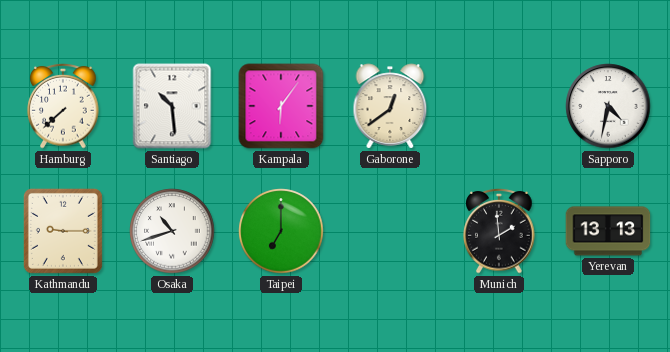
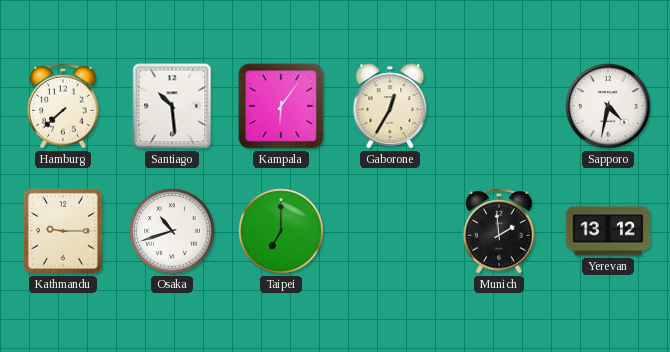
Gaborone: 12:39 -> 12:35
Yerevan: 13:13 -> 13:12
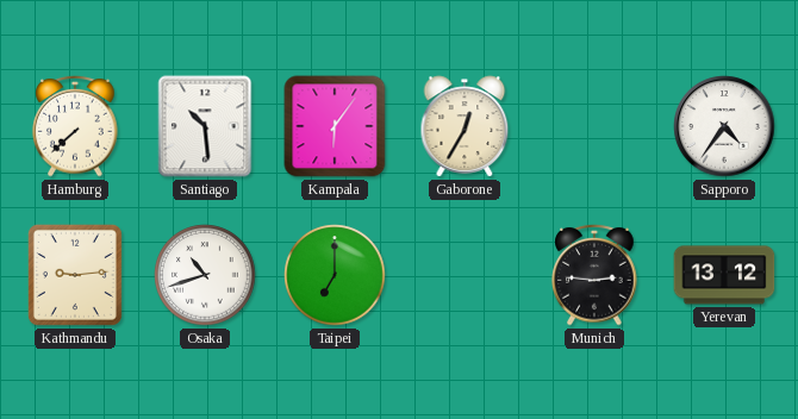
Sapporo: 4:32 -> 4:36
Kathmandu: 9:15 -> 9:14
Munich: 1:59 -> 2:46
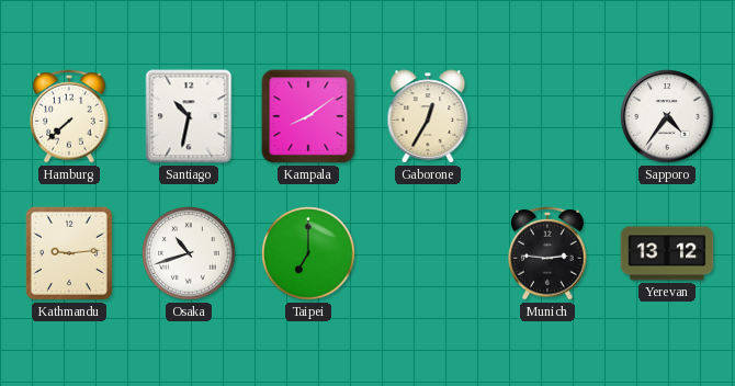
Santiago: 10:29 -> 10:32
Kampala: 6:06 -> 8:09
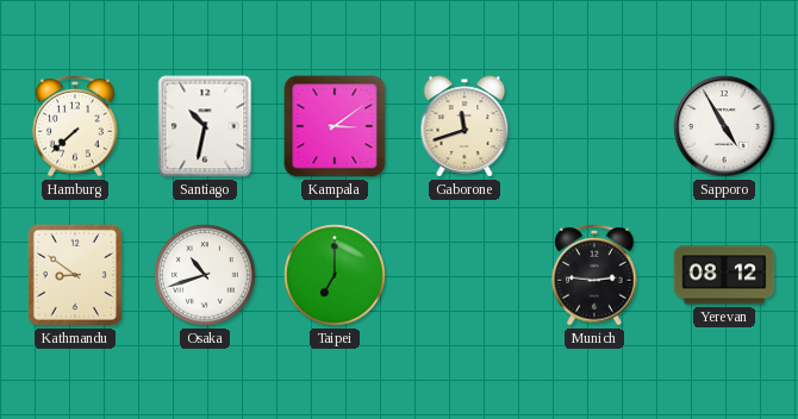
Kampala: 8:09 -> 3:09
Gaborone: 12:35 -> 11:42
Sapporo: 4:36 -> 4:55
Kathmandu: 9:14 -> 8:51
Yerevan: 13:12 -> 08:12
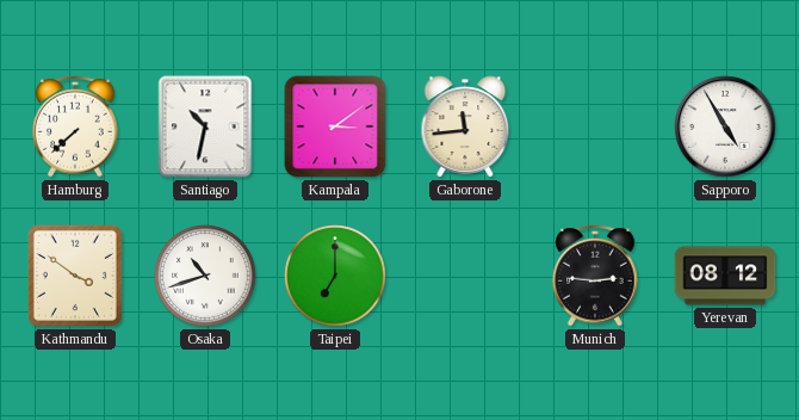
Gaborone: 11:42 -> 11:44
Kathmandu: 8:51 -> 3:51
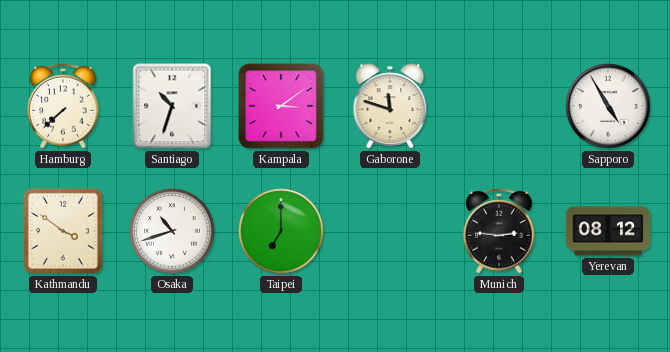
Santiago: 10:32 -> 10:33
Gaborone: 11:44 -> 11:48
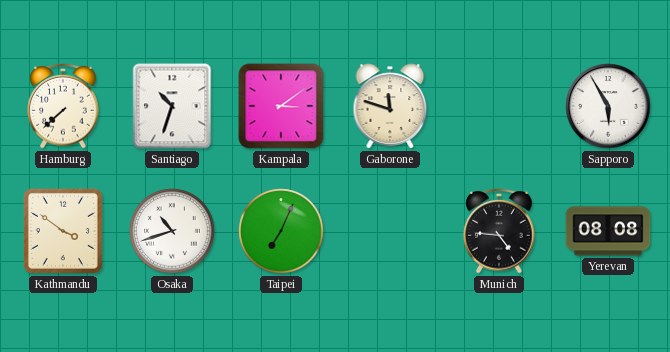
Sapporo: 4:55 -> 5:55
Taipei: 7:00 -> 7:04
Munich: 2:46 -> 4:46
Yerevan: 08:12 -> 08:08
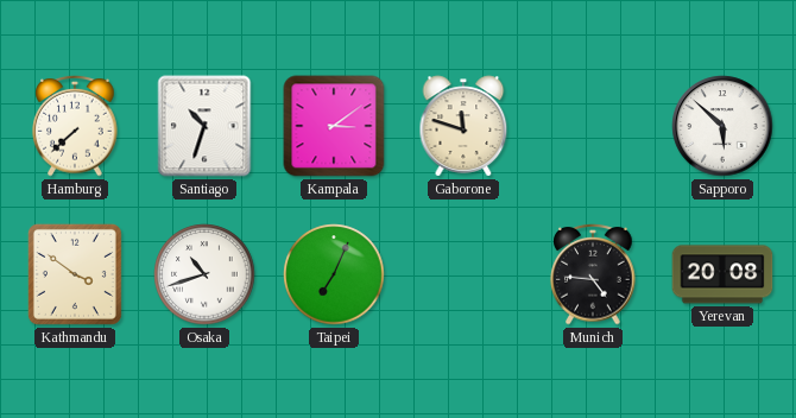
Sapporo: 5:55 -> 5:52
Yerevan: 08:08 -> 20:08
